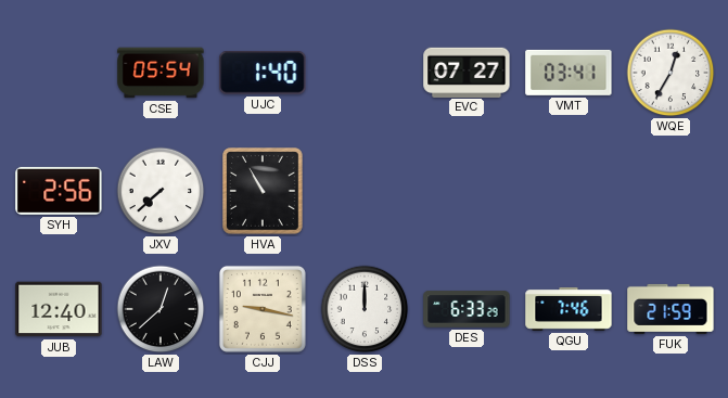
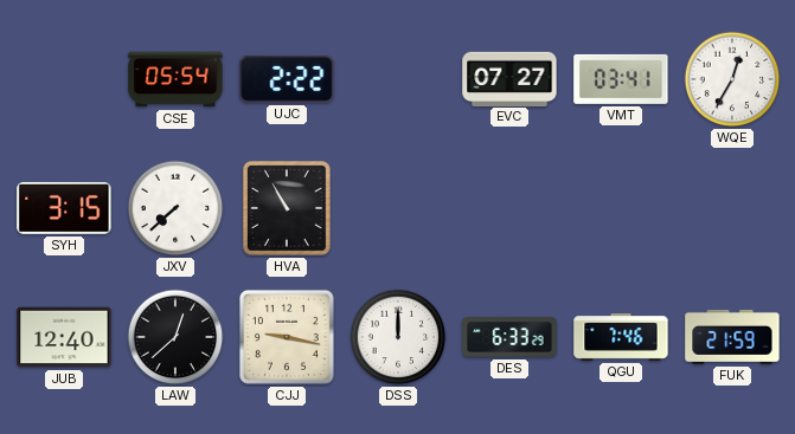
UJC: 1:40 -> 2:22
SYH: 2:56 -> 3:15
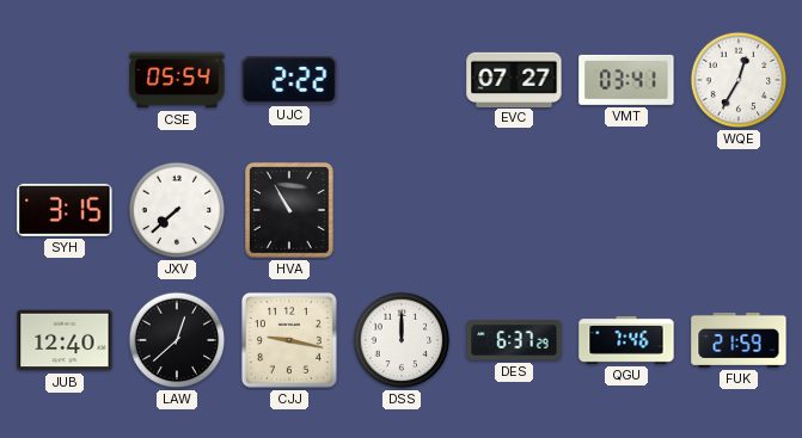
DES: 6:33 -> 6:37
